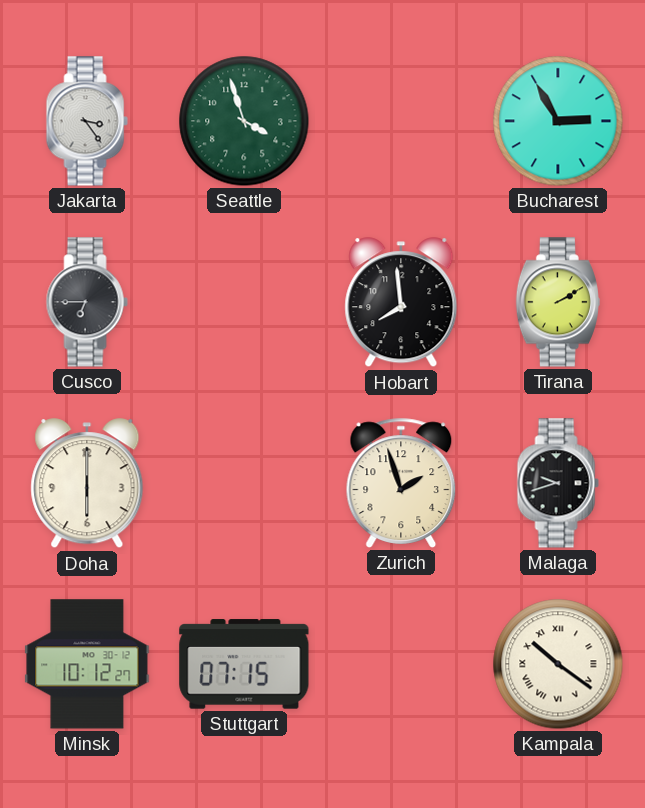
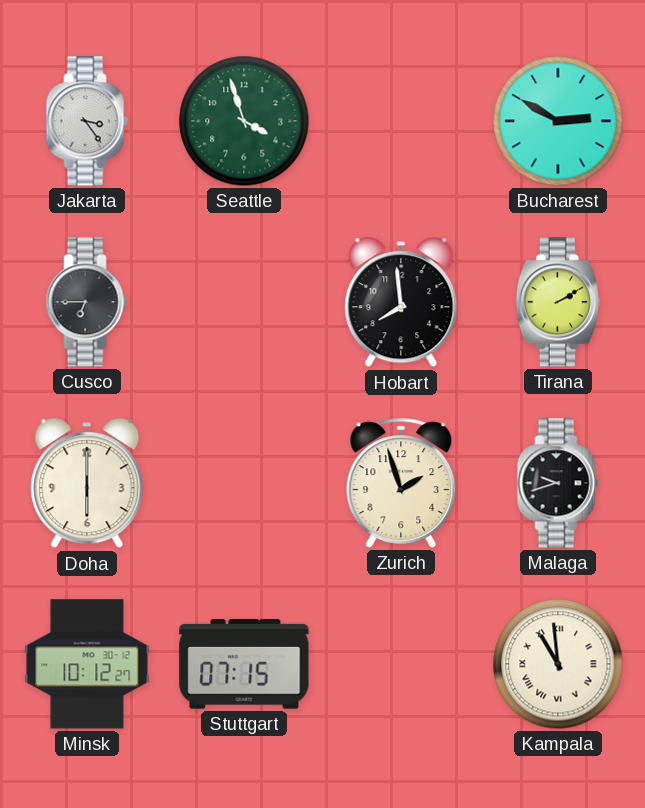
Bucharest: 2:55 -> 2:50
Kampala: 10:21 -> 10:59
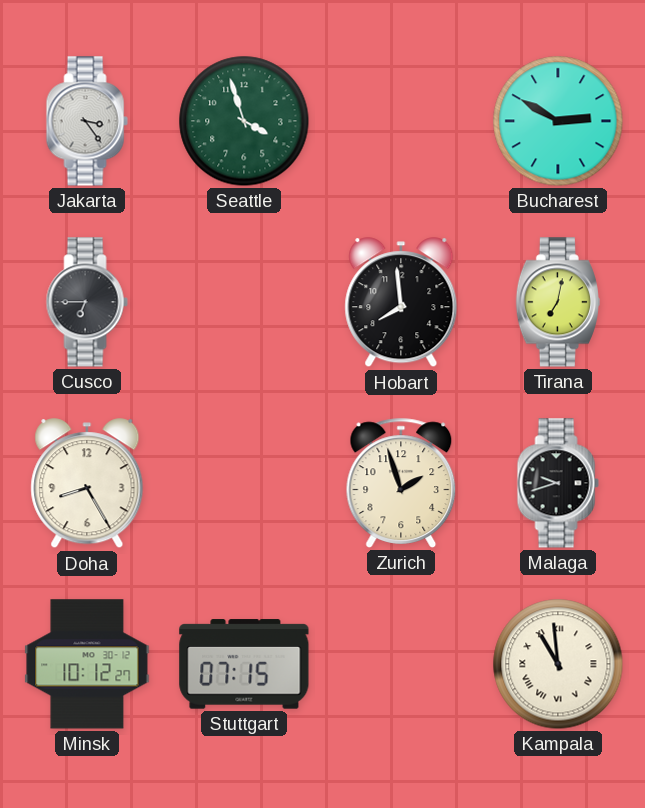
Tirana: 2:10 -> 7:02
Doha: 6:00 -> 8:25
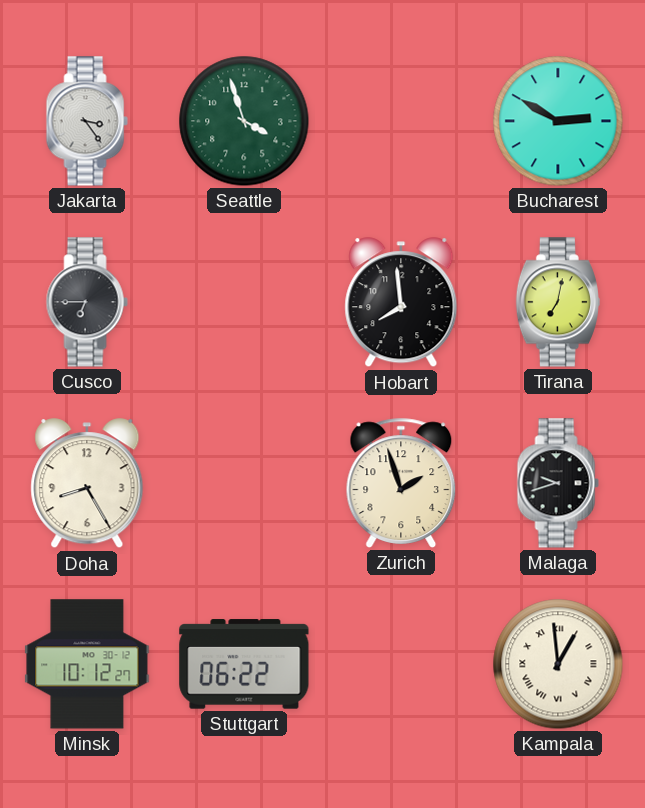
Stuttgart: 07:15 -> 06:22
Kampala: 10:59 -> 12:59
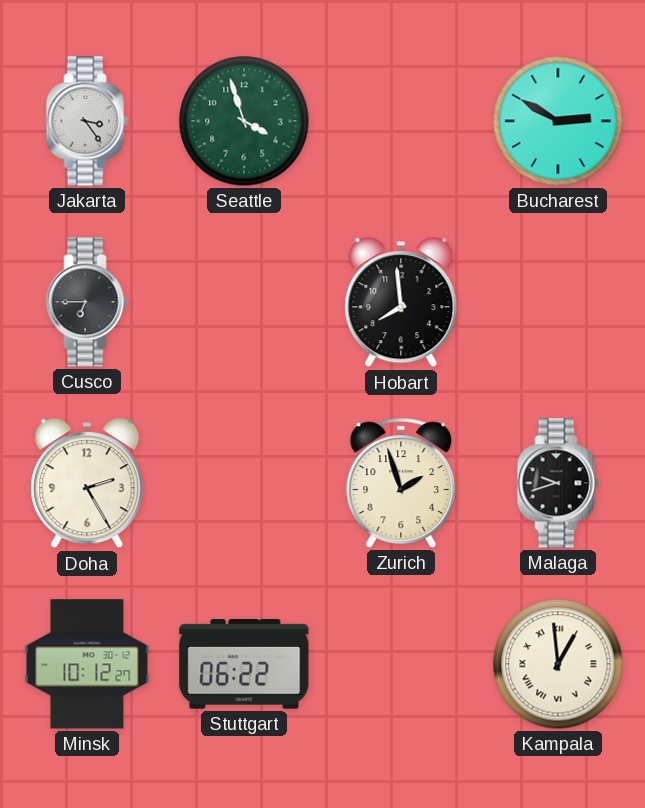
Tirana: 7:02 -> none
Doha: 8:25 -> 2:25
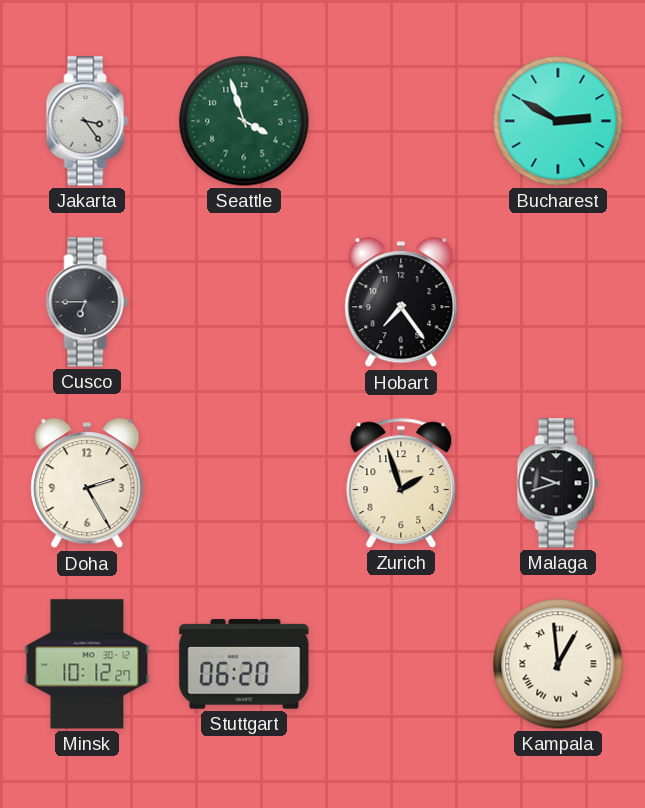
Hobart: 7:59 -> 7:24
Stuttgart: 06:22 -> 06:20
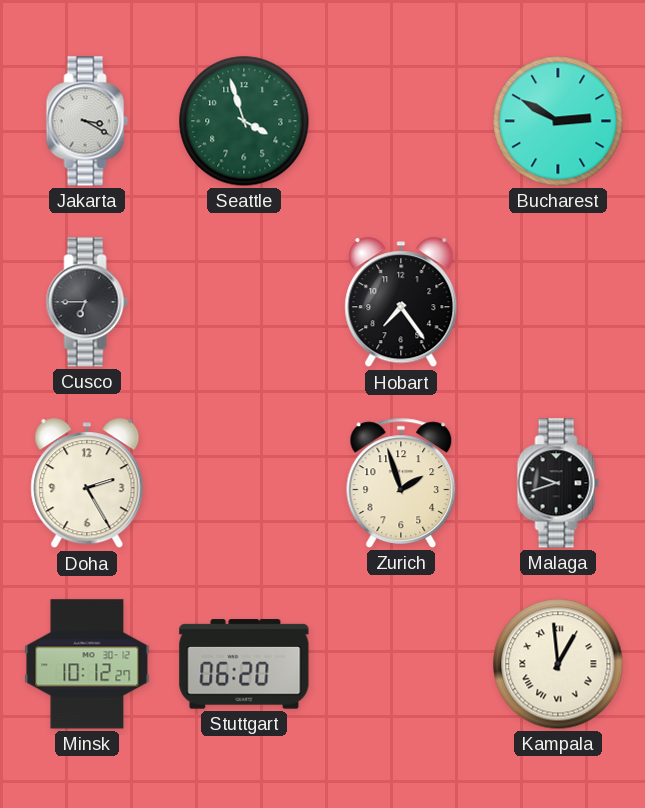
Jakarta: 3:24 -> 3:20
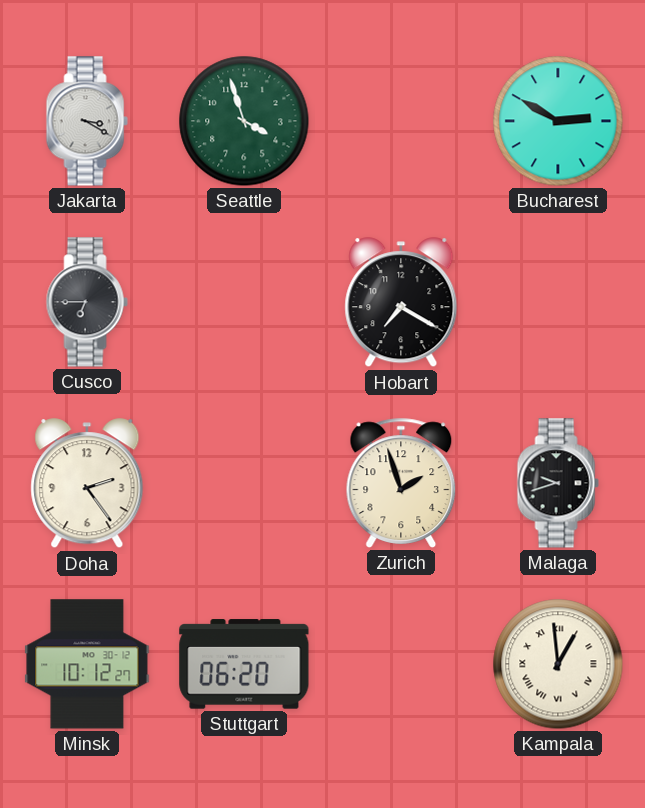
Hobart: 7:24 -> 7:20
Doha: 2:25 -> 2:24
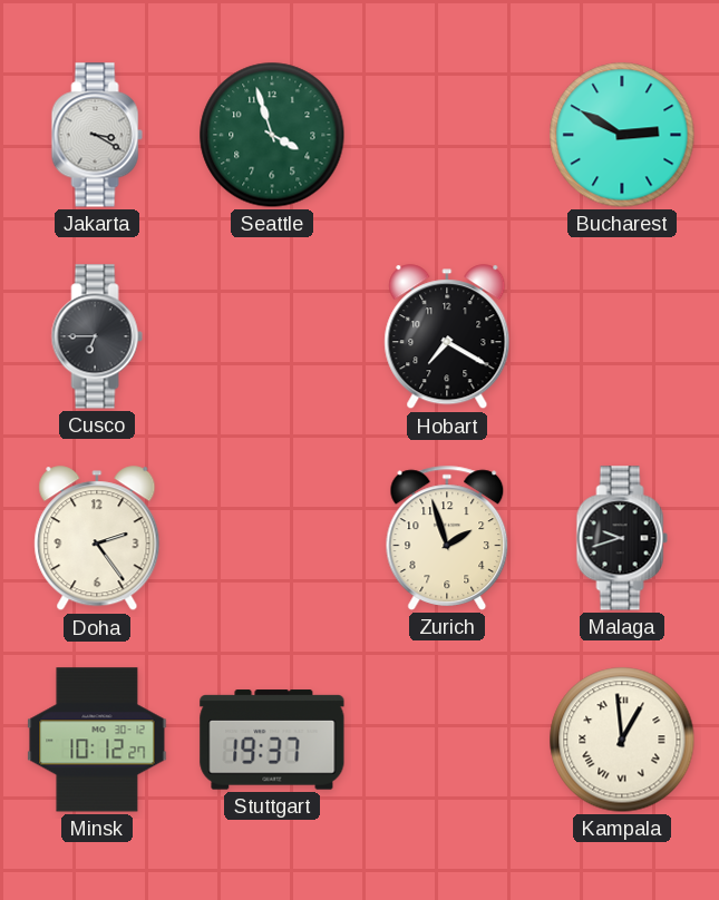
Stuttgart: 06:20 -> 19:37
